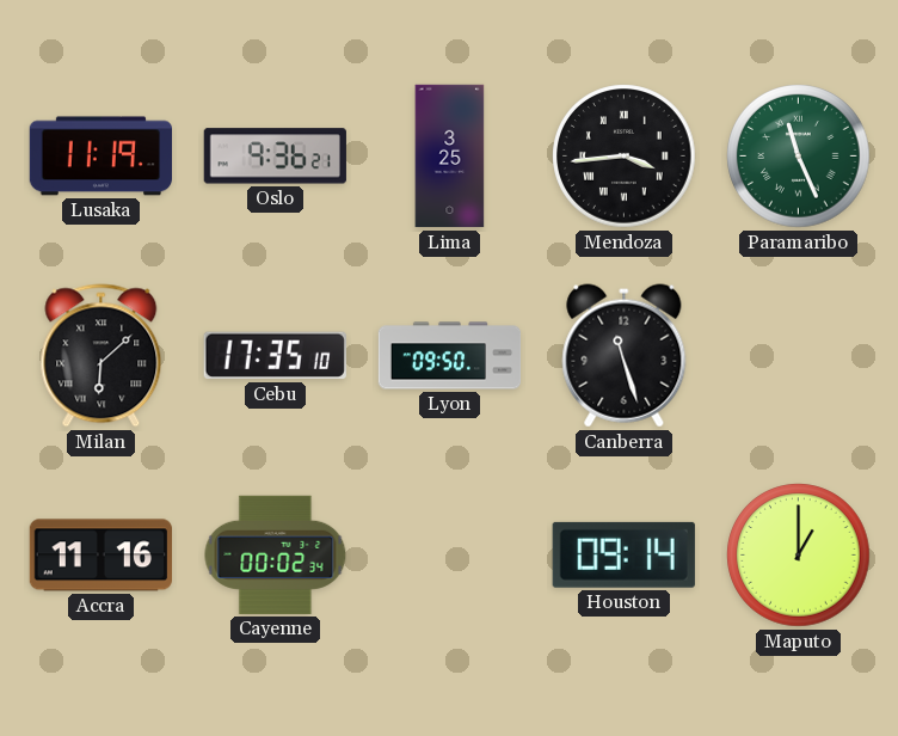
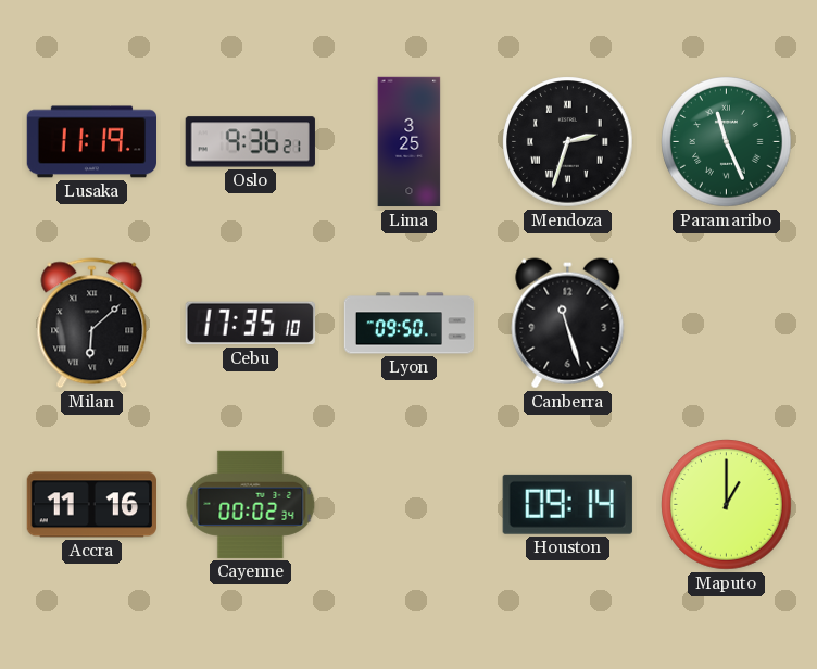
Mendoza: 3:44 -> 2:33
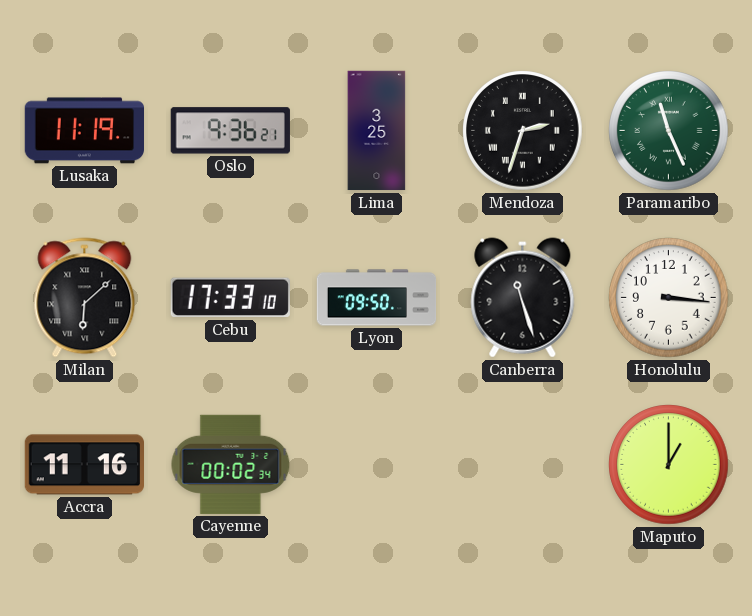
Cebu: 17:35 -> 17:33
Honolulu: none -> 3:16
Houston: 09:14 -> none
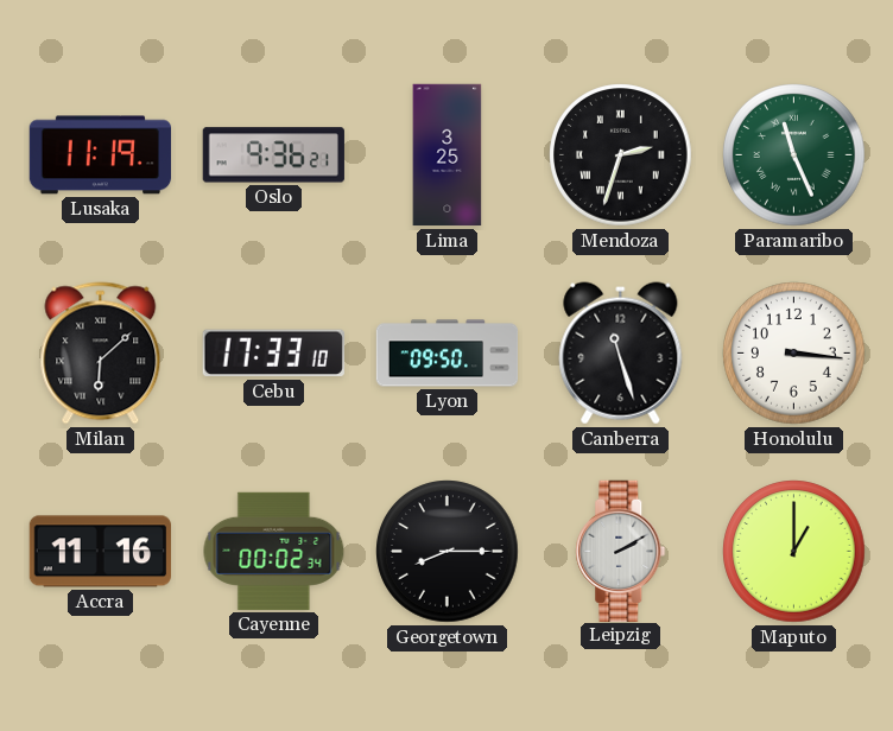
Georgetown: none -> 8:15
Leipzig: none -> 2:10
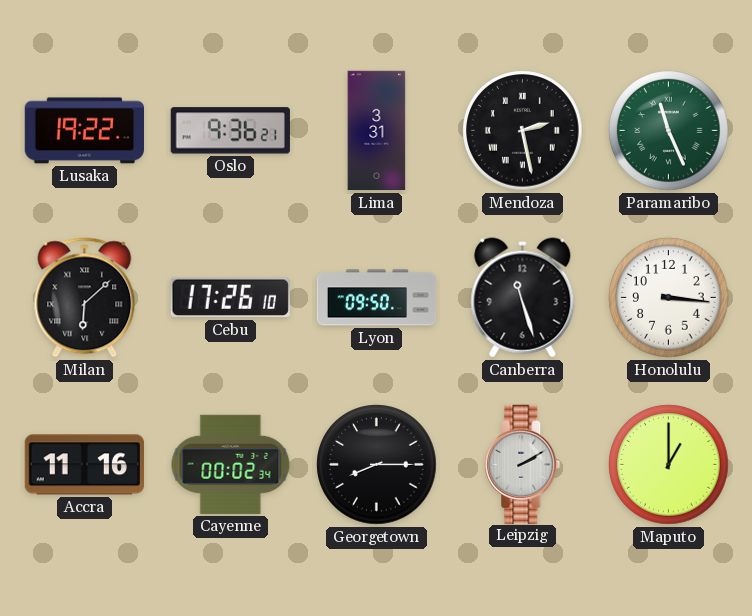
Lusaka: 11:19 -> 19:22
Lima: 3:25 -> 3:31
Mendoza: 2:33 -> 2:28
Cebu: 17:33 -> 17:26
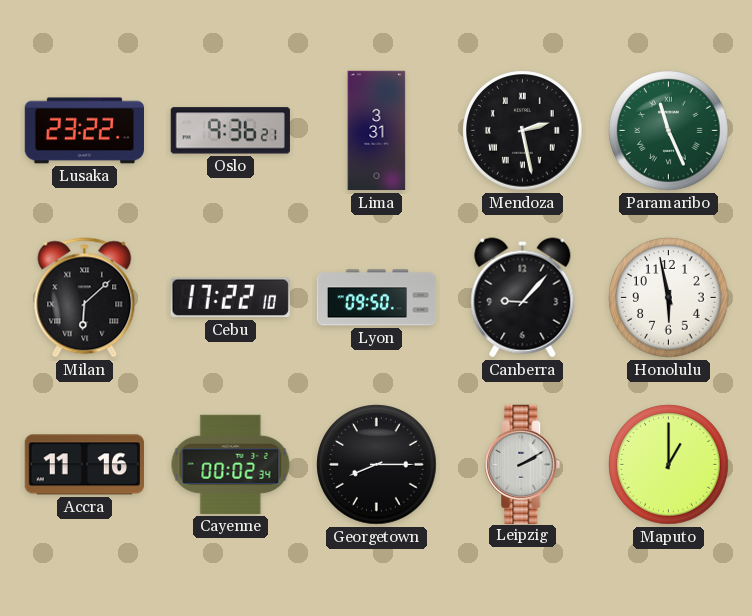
Lusaka: 19:22 -> 23:22
Cebu: 17:26 -> 17:22
Canberra: 11:27 -> 9:07
Honolulu: 3:16 -> 5:58
